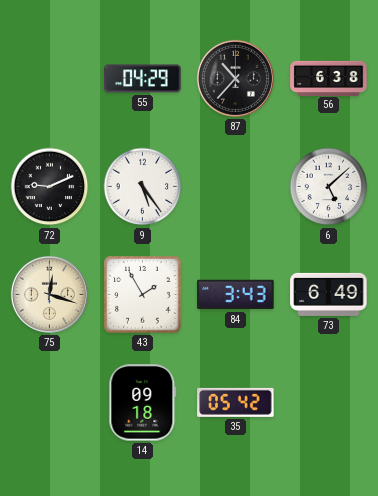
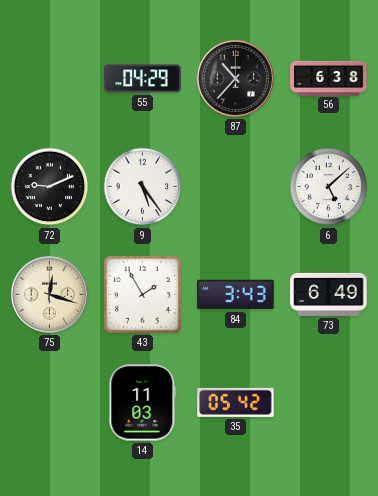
14: 09:18 -> 11:03
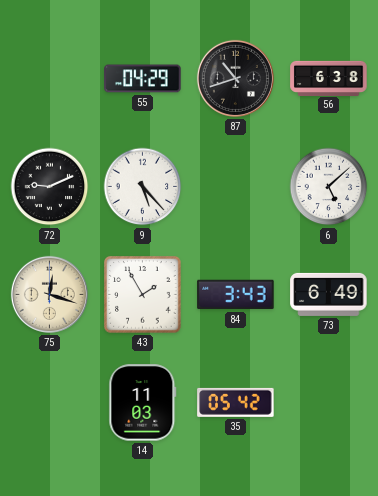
87: 10:37 -> 10:42
9: 5:24 -> 5:23
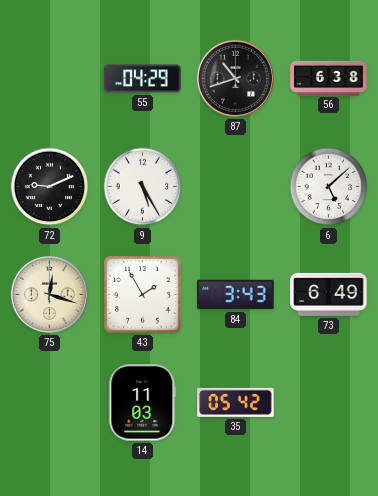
9: 5:23 -> 5:25
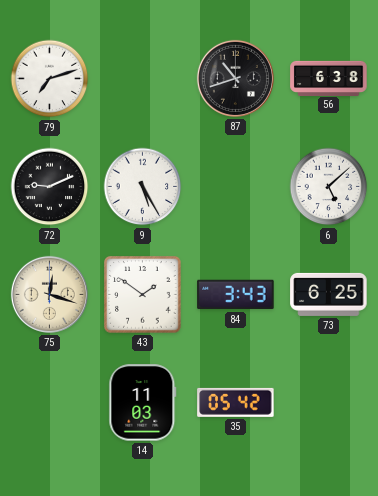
79: none -> 7:12
55: 04:29 -> none
43: 1:55 -> 1:51
73: 6:49 -> 6:25
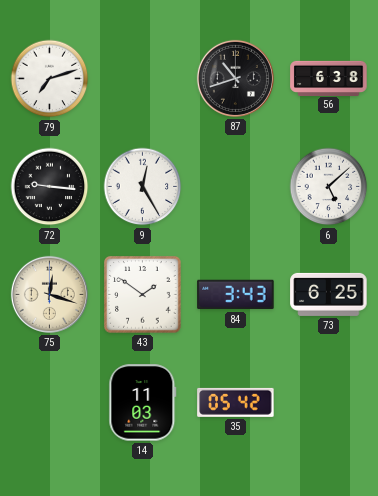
72: 9:11 -> 9:16
9: 5:25 -> 12:25
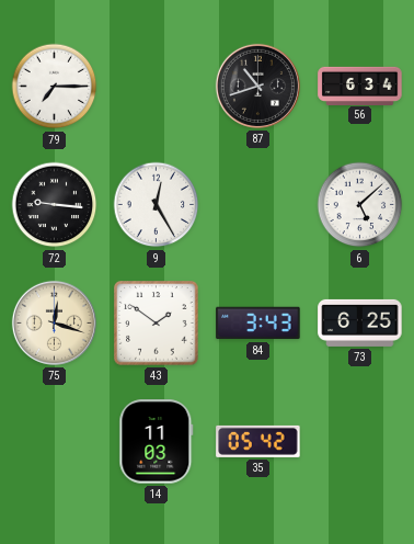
79: 7:12 -> 7:15
56: 6:38 -> 6:34
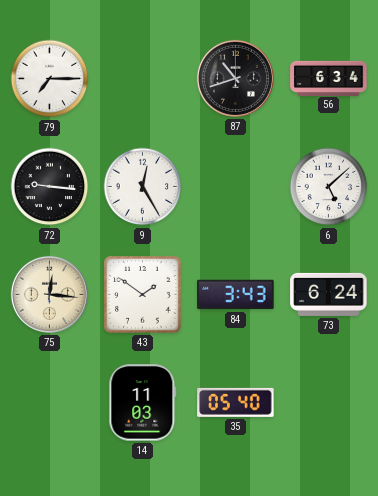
75: 12:18 -> 12:16
73: 6:25 -> 6:24
35: 05:42 -> 05:40
